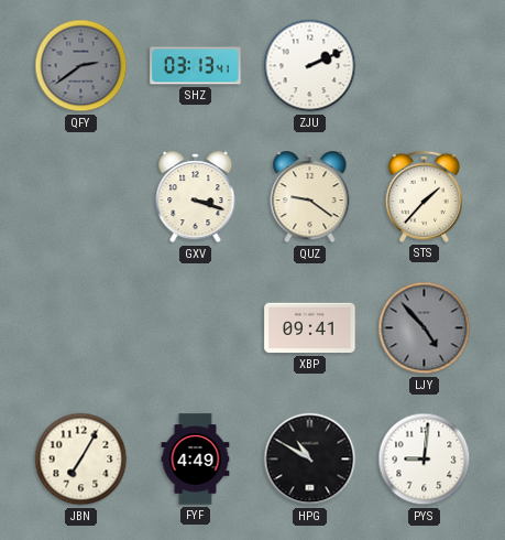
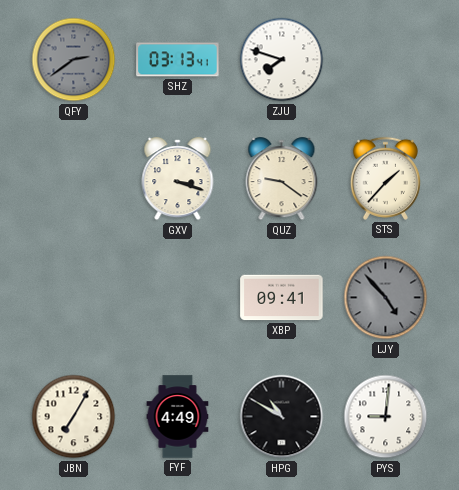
ZJU: 2:11 -> 7:48
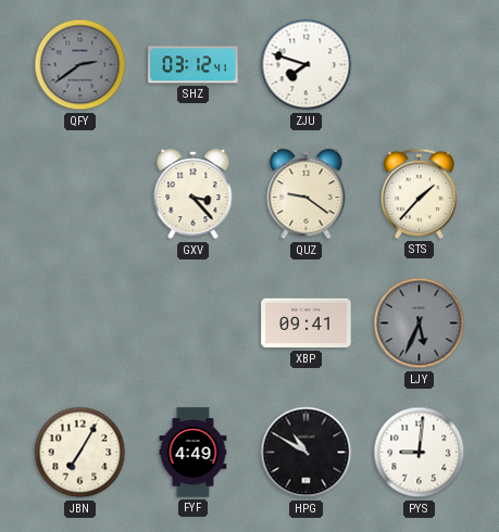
SHZ: 03:13 -> 03:12
GXV: 3:18 -> 3:23
LJY: 4:53 -> 5:34
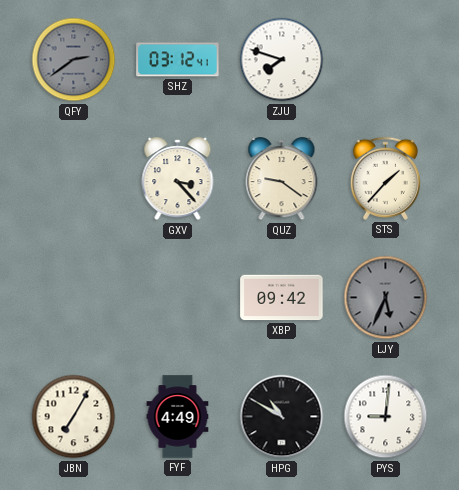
XBP: 09:41 -> 09:42
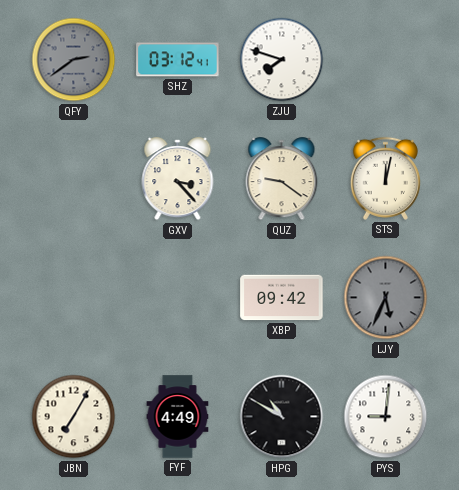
STS: 1:37 -> 12:02
